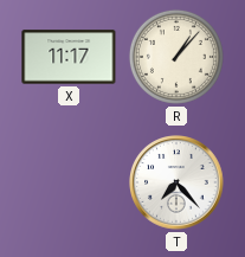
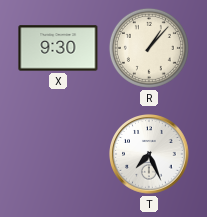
X: 11:17 -> 9:30
T: 7:23 -> 7:26
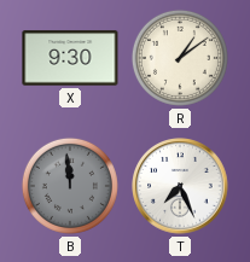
R: 1:07 -> 1:09
B: none -> 11:59
